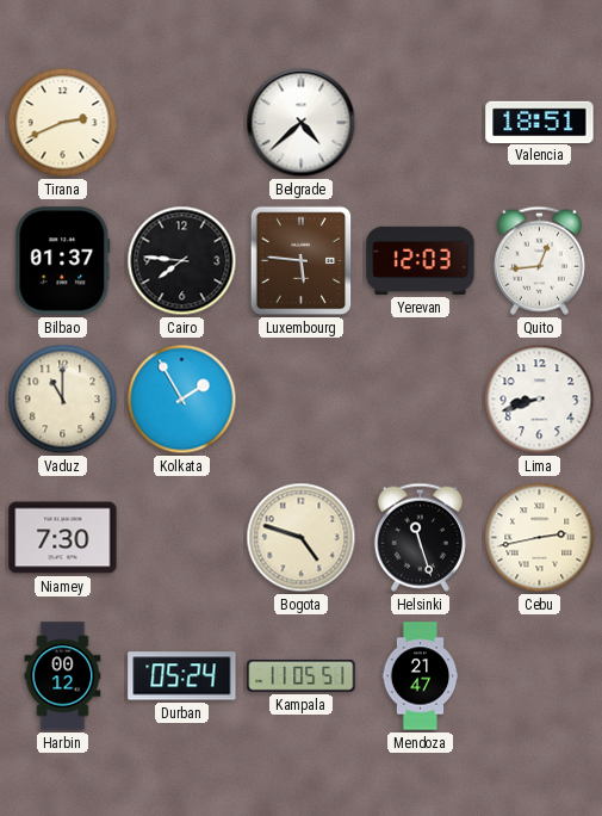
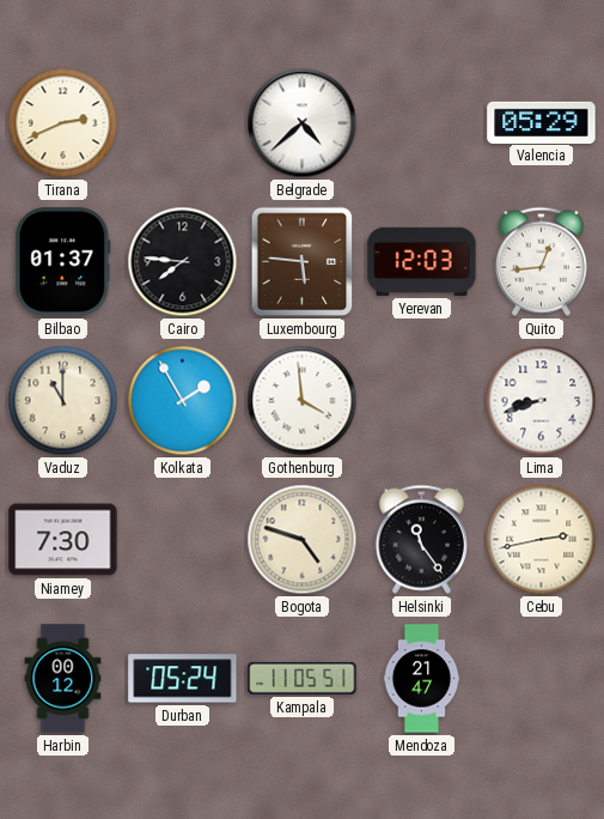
Valencia: 18:51 -> 05:29
Gothenburg: none -> 3:59
Helsinki: 11:27 -> 11:24
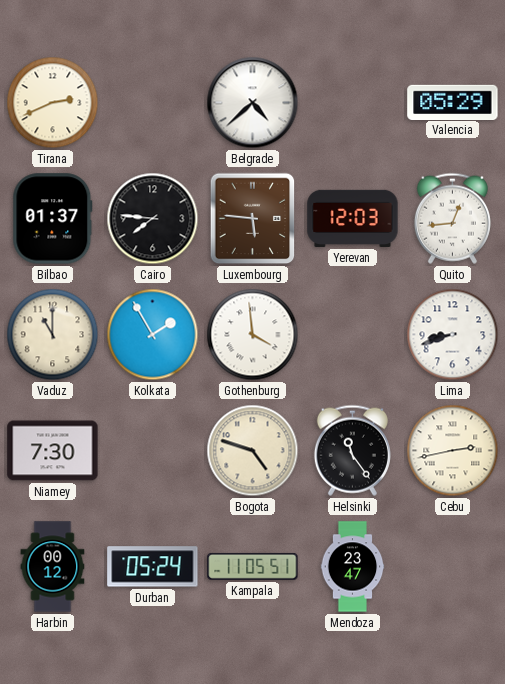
Mendoza: 21:47 -> 23:47
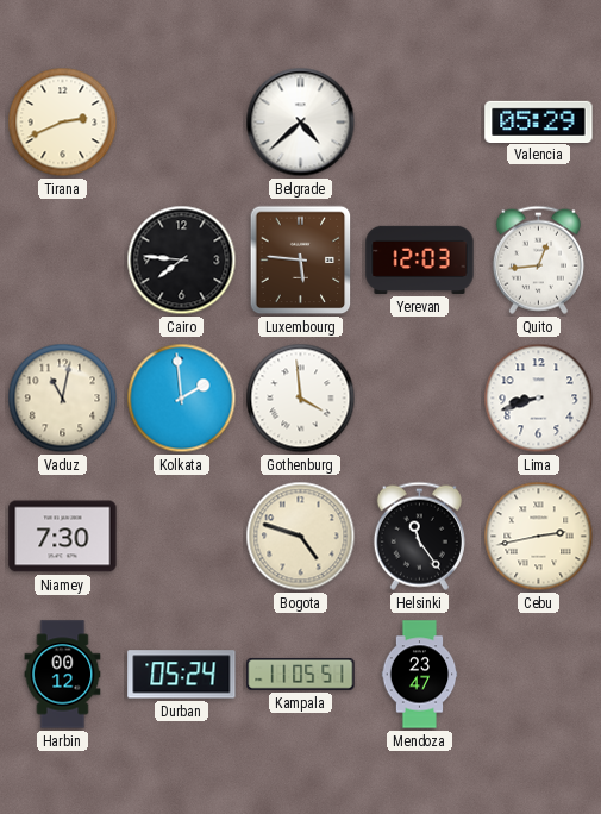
Bilbao: 01:37 -> none
Vaduz: 11:00 -> 11:02
Kolkata: 1:55 -> 1:59
